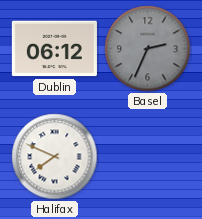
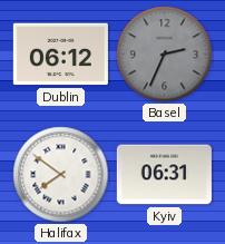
Halifax: 7:49 -> 7:51
Kyiv: none -> 06:31
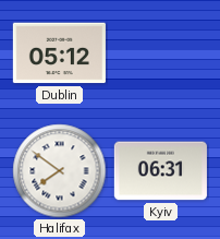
Dublin: 06:12 -> 05:12
Basel: 2:34 -> none
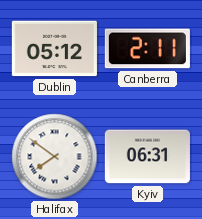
Canberra: none -> 2:11
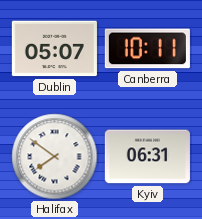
Dublin: 05:12 -> 05:07
Canberra: 2:11 -> 10:11
